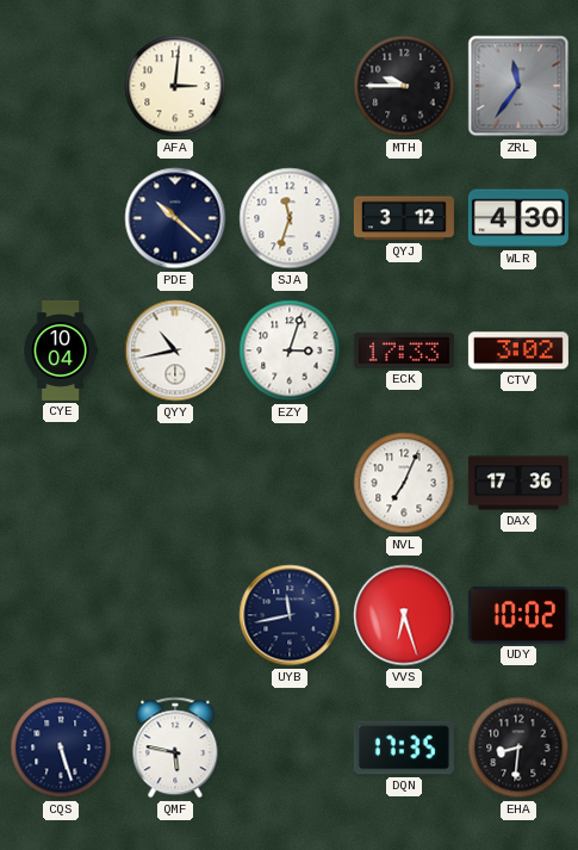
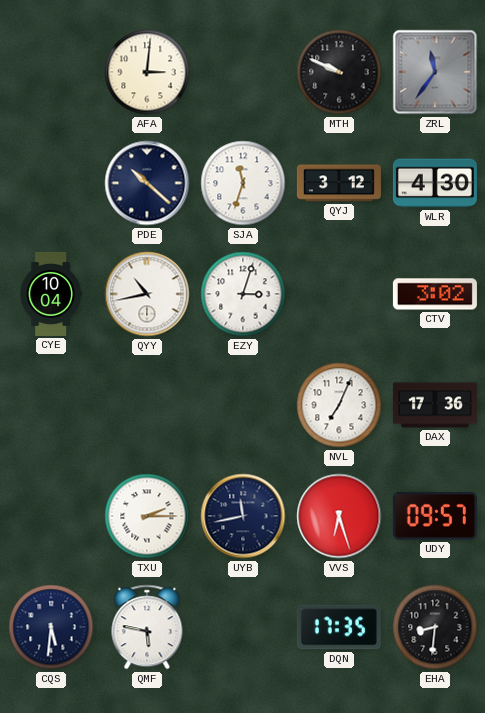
MTH: 9:45 -> 9:49
ECK: 17:33 -> none
TXU: none -> 2:15
UDY: 10:02 -> 09:57
CQS: 5:27 -> 5:31
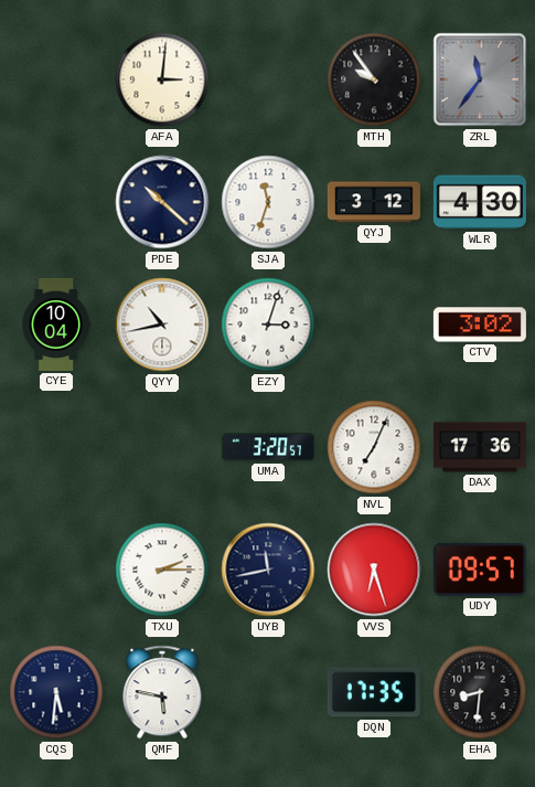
MTH: 9:49 -> 9:54
UMA: none -> 3:20
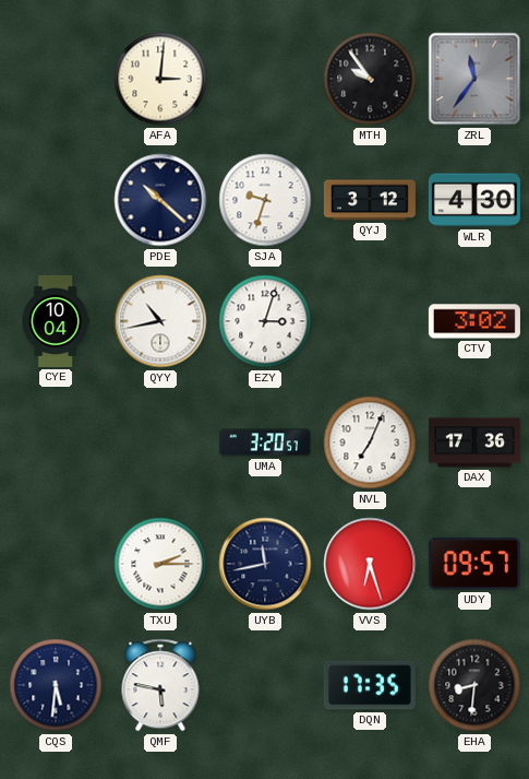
SJA: 11:33 -> 9:33
